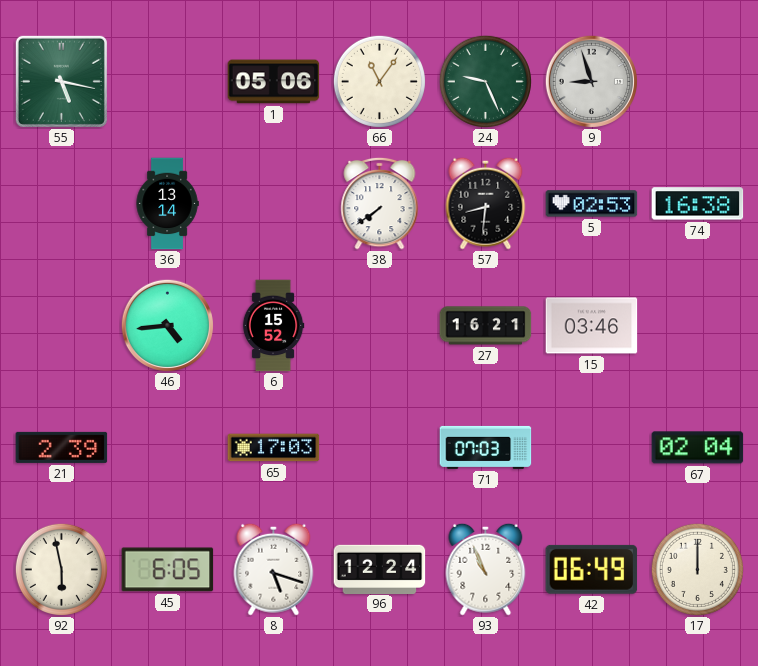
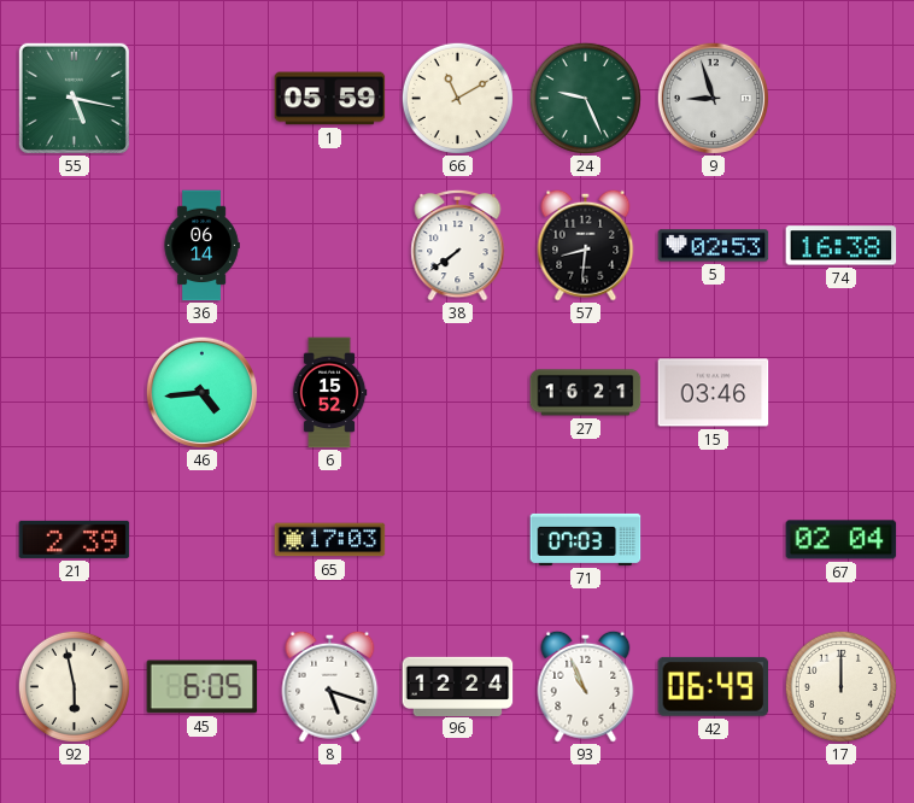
1: 05:06 -> 05:59
66: 11:06 -> 11:10
36: 13:14 -> 06:14
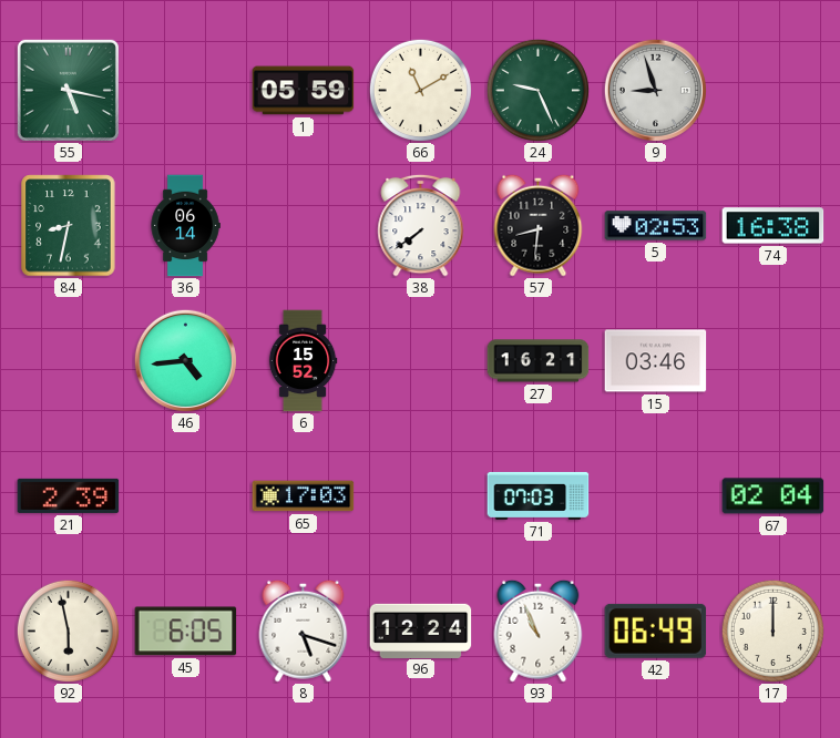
84: none -> 8:32
